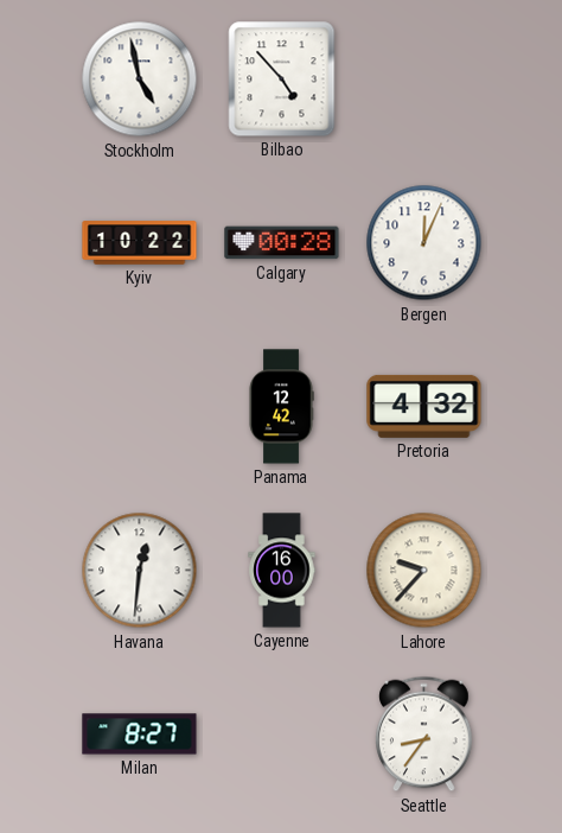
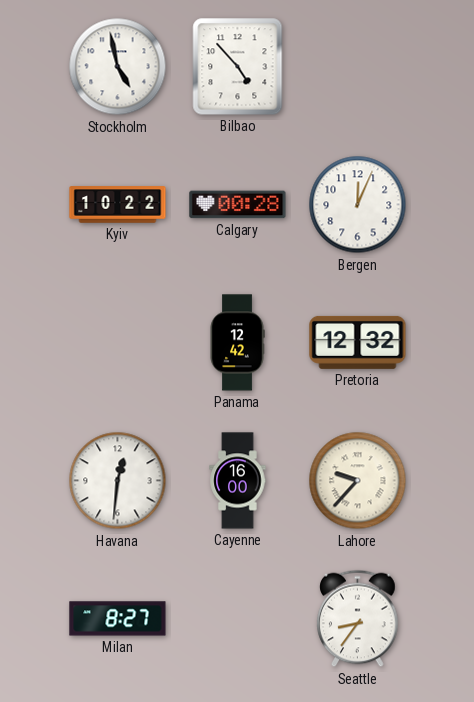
Pretoria: 4:32 -> 12:32
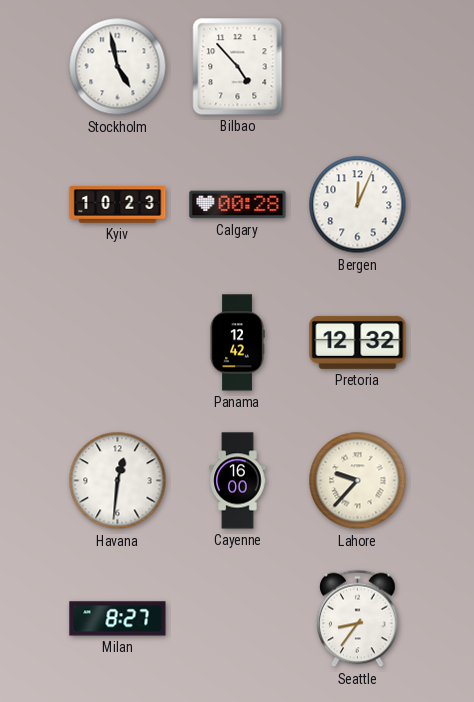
Kyiv: 10:22 -> 10:23
